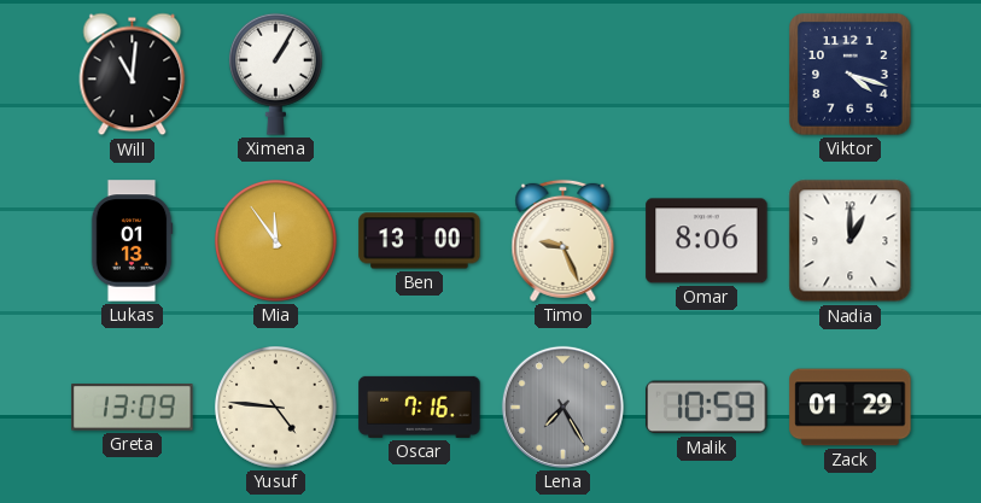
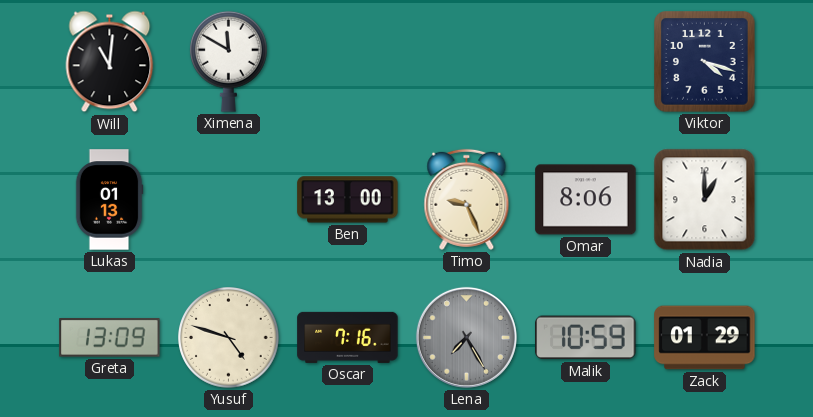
Ximena: 1:05 -> 11:50
Mia: 11:54 -> none
Yusuf: 4:46 -> 4:48
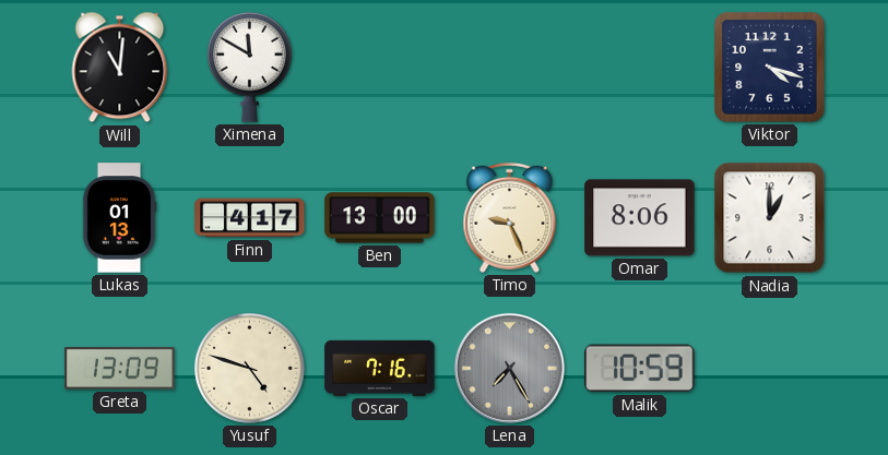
Finn: none -> 4:17
Zack: 01:29 -> none
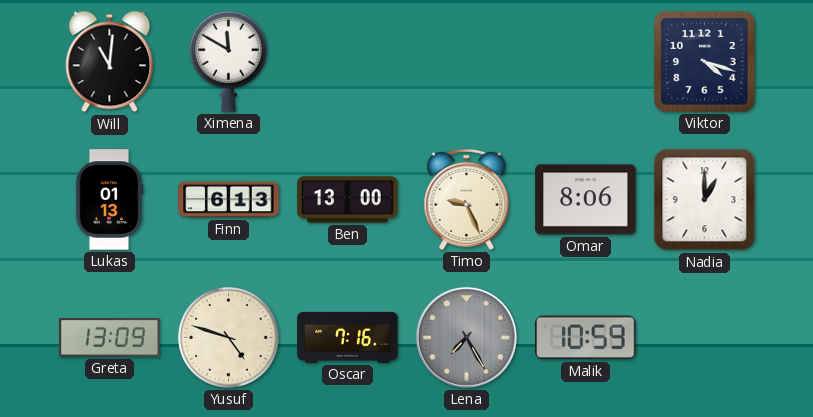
Finn: 4:17 -> 6:13
